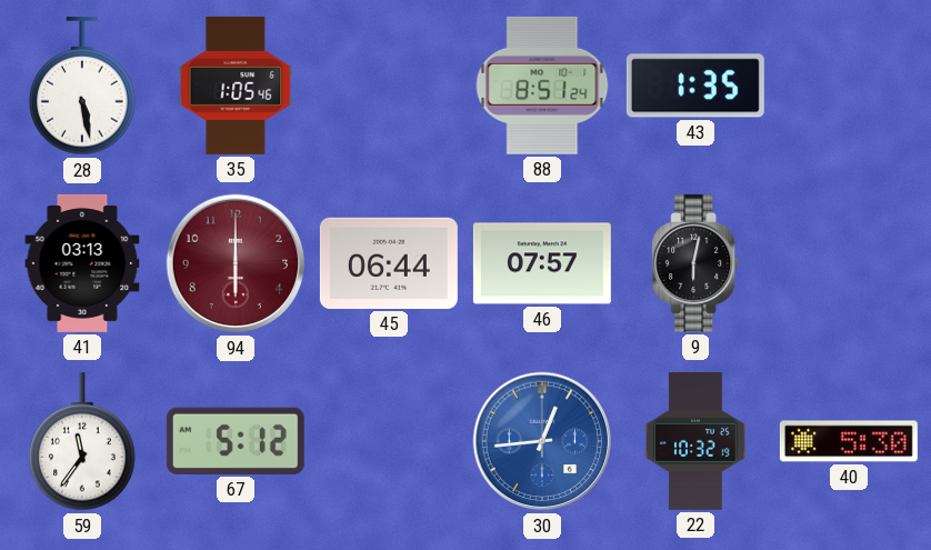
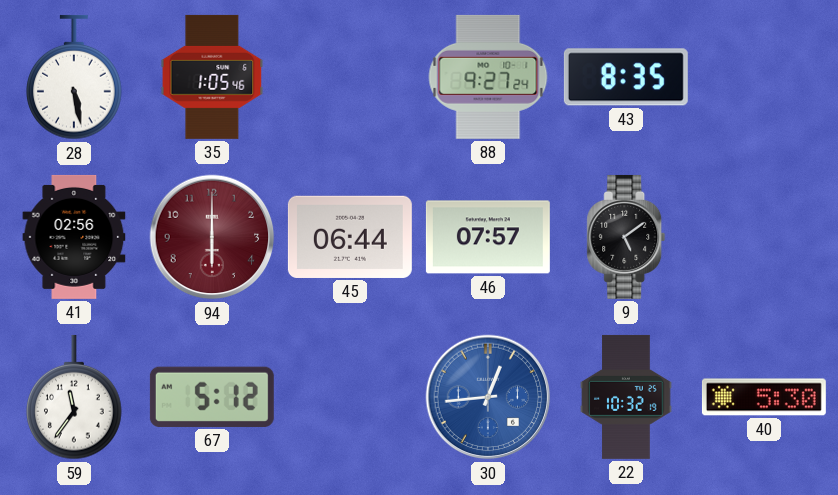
88: 8:51 -> 9:27
43: 1:35 -> 8:35
41: 03:13 -> 02:56
9: 6:02 -> 5:09
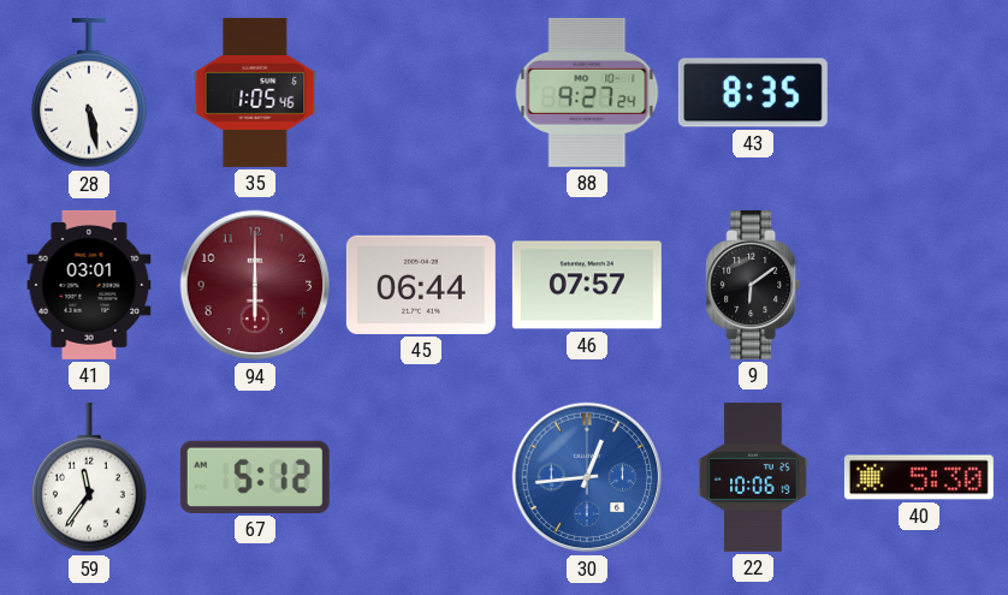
41: 02:56 -> 03:01
9: 5:09 -> 6:09
22: 10:32 -> 10:06
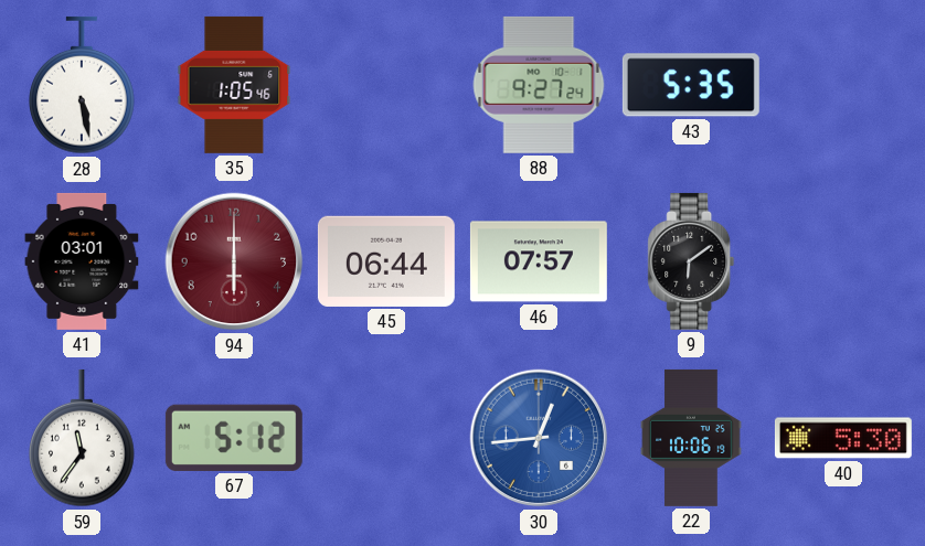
43: 8:35 -> 5:35
